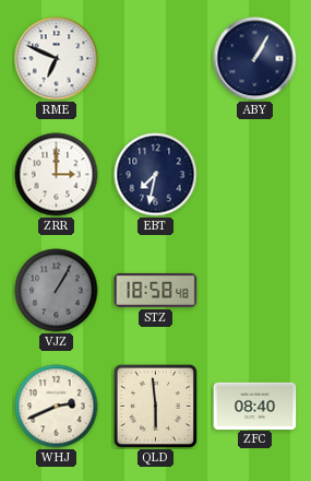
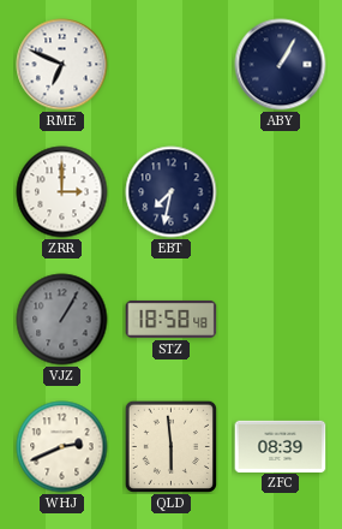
ZFC: 08:40 -> 08:39
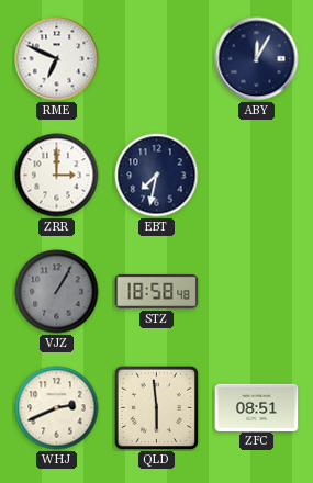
ABY: 1:05 -> 12:05
ZFC: 08:39 -> 08:51
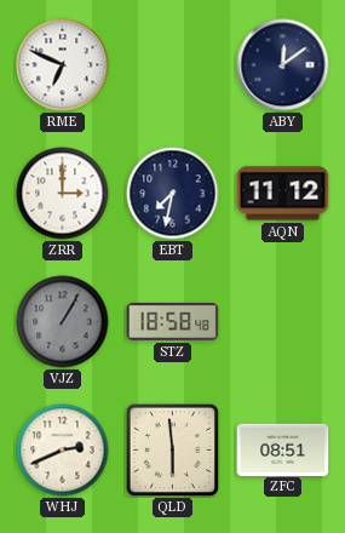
ABY: 12:05 -> 12:09
AQN: none -> 11:12
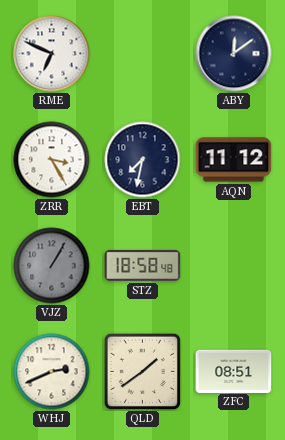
ZRR: 3:00 -> 3:25
QLD: 5:59 -> 1:39
